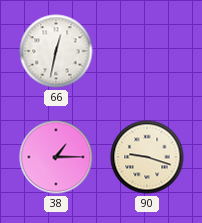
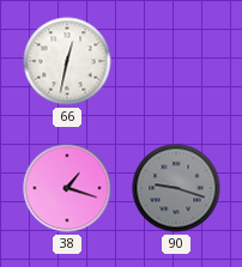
38: 1:15 -> 1:18
90 dial: cream -> grey
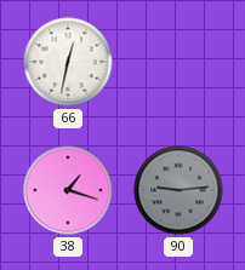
90: 9:18 -> 9:14
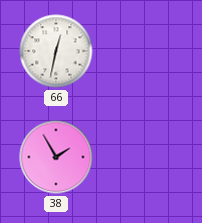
38: 1:18 -> 1:55
90: 9:14 -> none
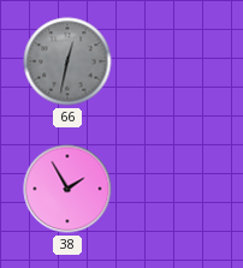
66 dial: white -> grey
